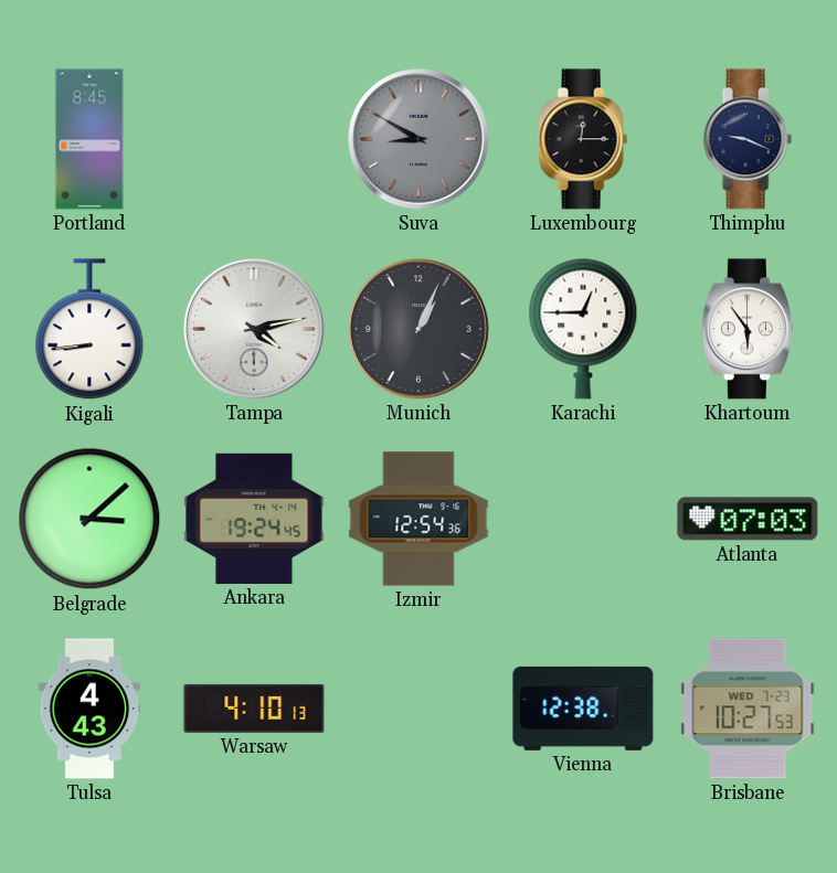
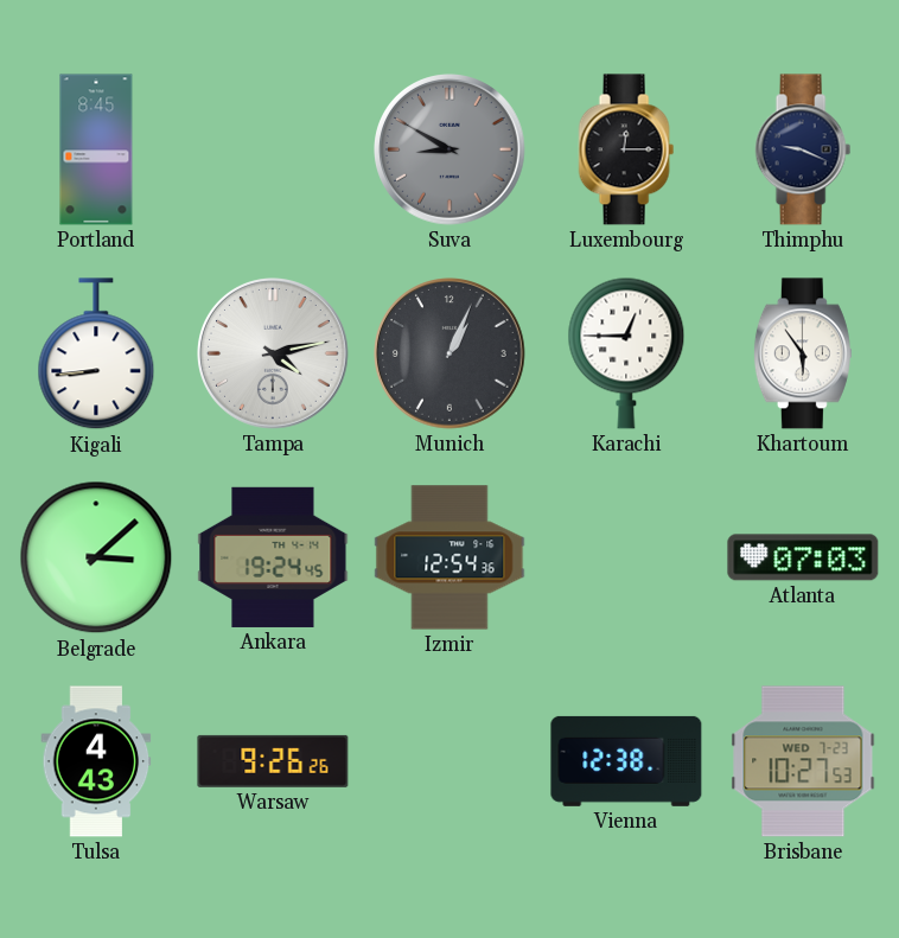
Warsaw: 4:10 -> 9:26
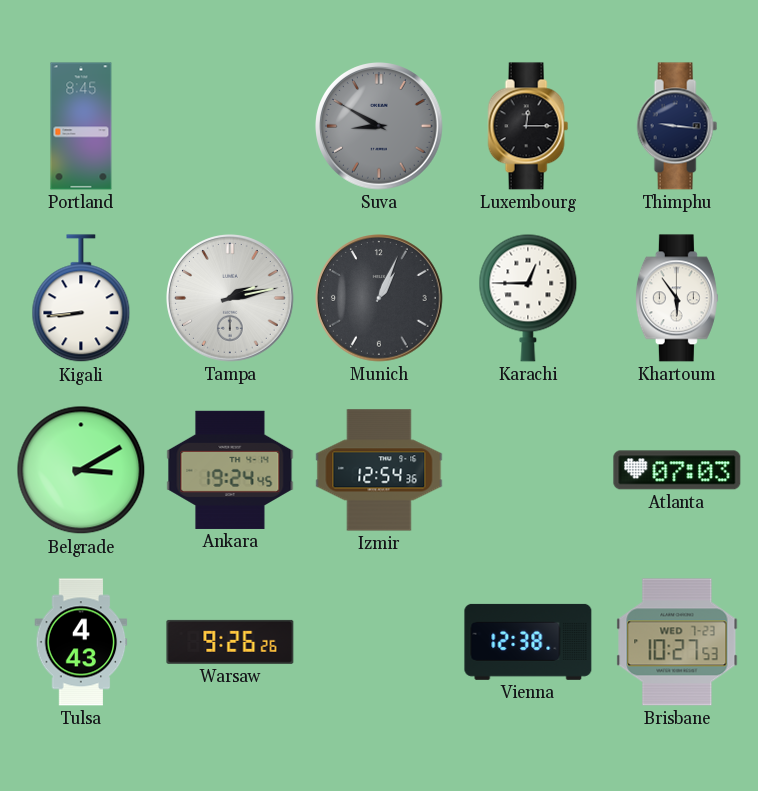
Thimphu: 9:19 -> 9:16
Tampa: 4:13 -> 2:13
Belgrade: 3:08 -> 3:10
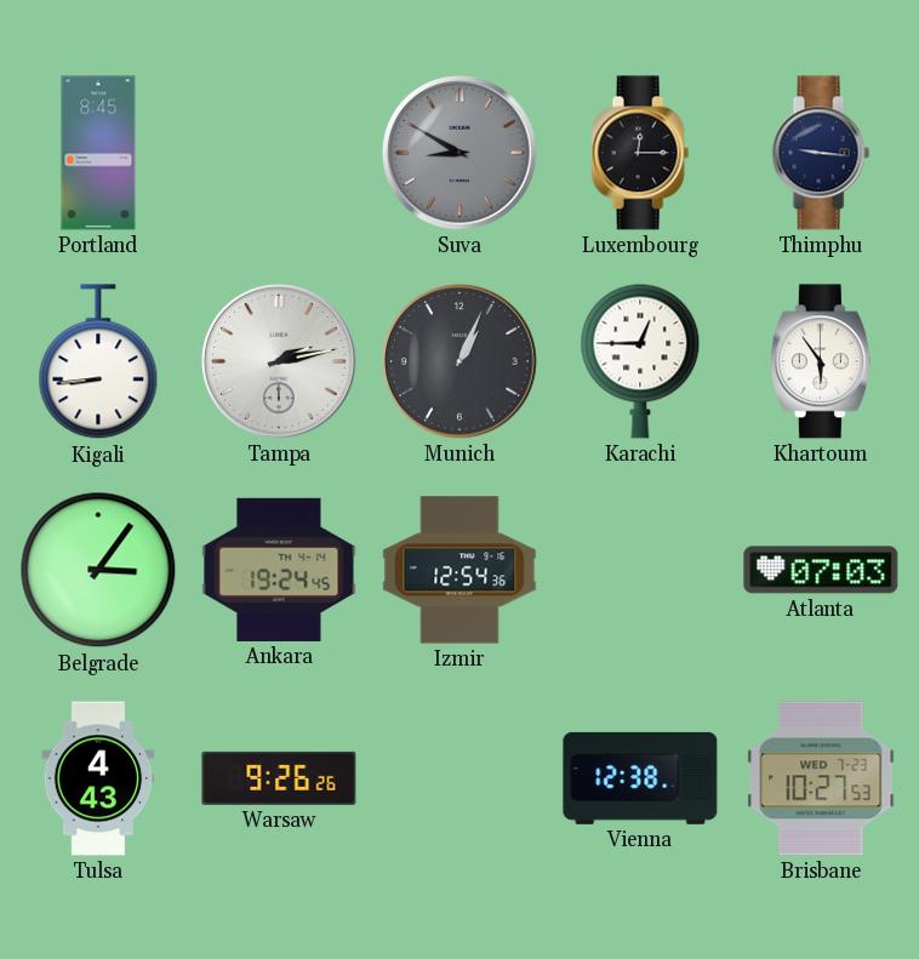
Belgrade: 3:10 -> 3:06
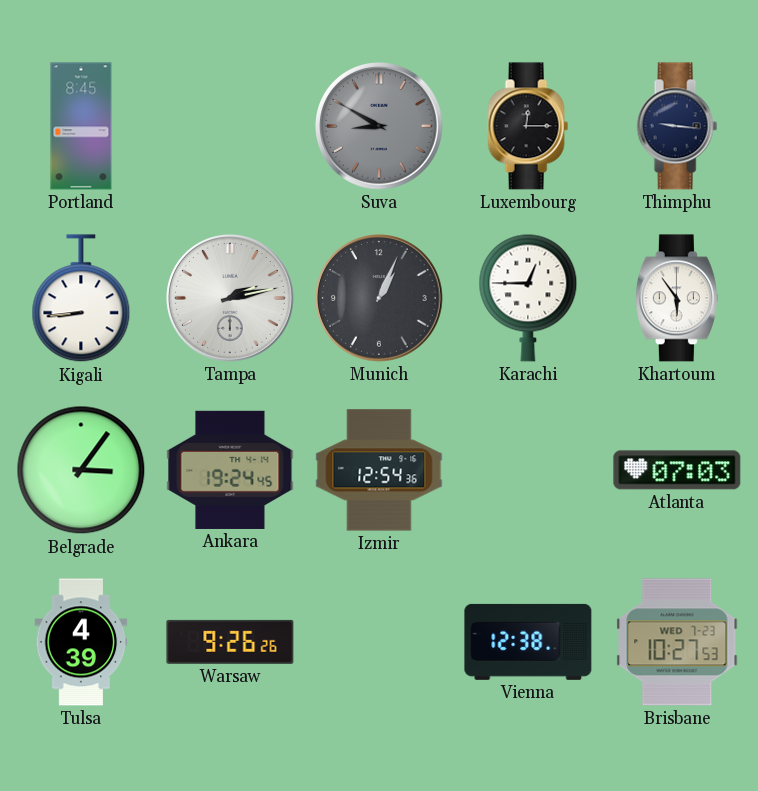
Tulsa: 4:43 -> 4:39
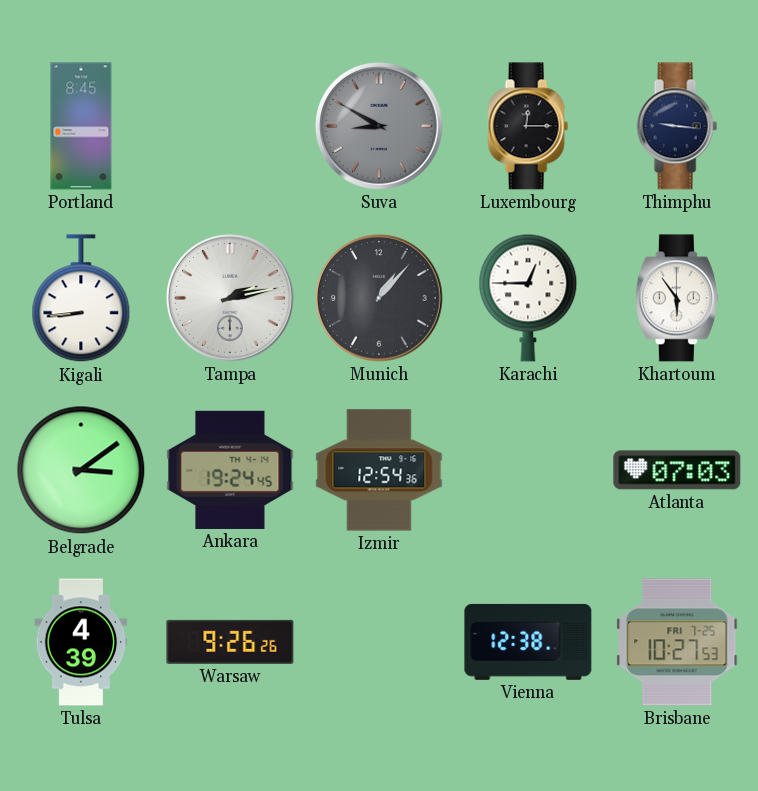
Munich: 1:04 -> 1:07
Belgrade: 3:06 -> 3:09
Brisbane date: WED 7-23 -> FRI 7-25
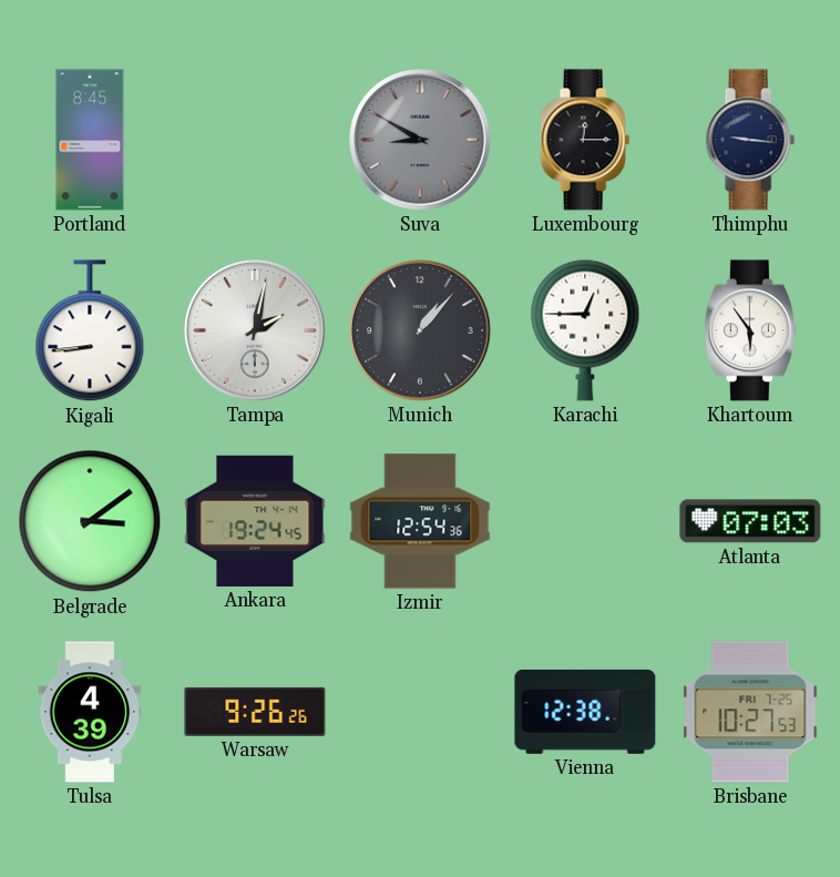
Tampa: 2:13 -> 2:02
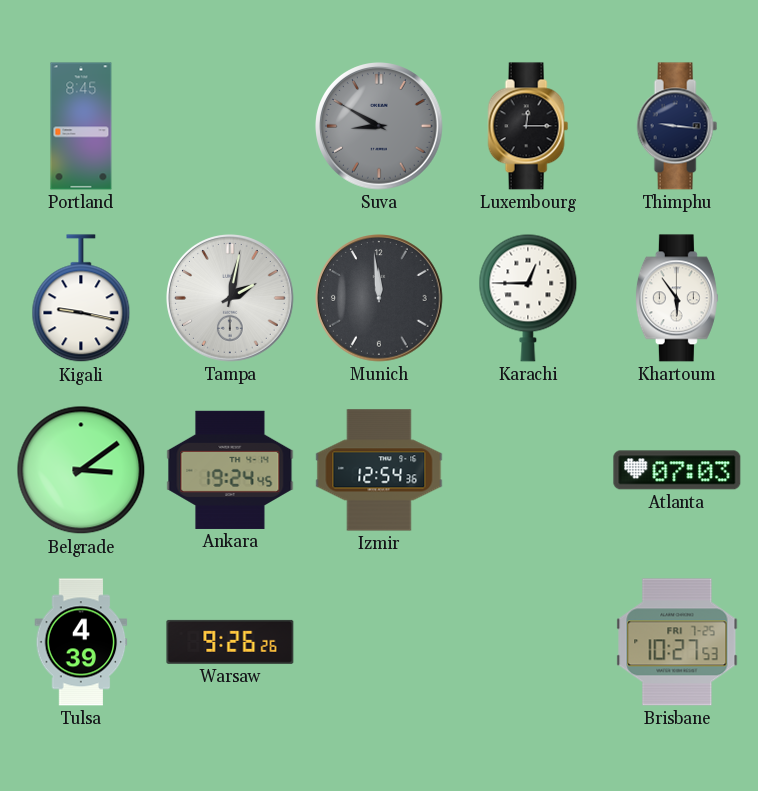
Kigali: 8:44 -> 9:17
Munich: 1:07 -> 11:59
Vienna: 12:38 -> none
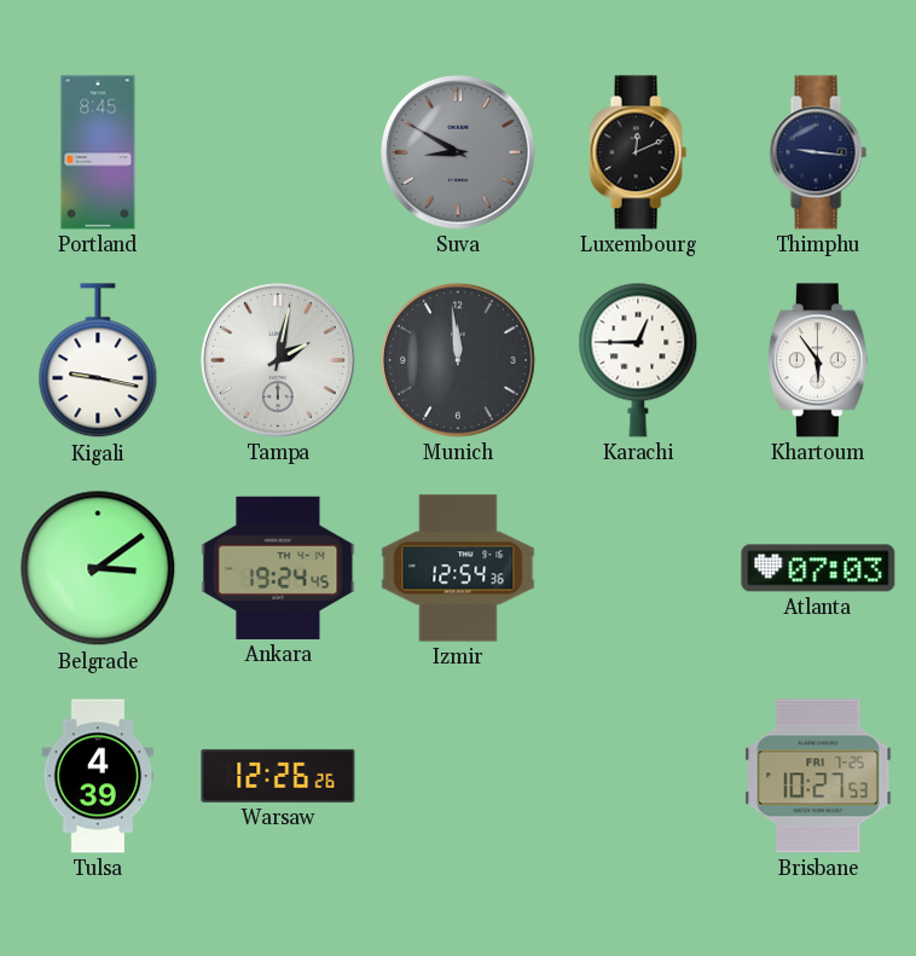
Luxembourg: 12:15 -> 12:11
Warsaw: 9:26 -> 12:26
